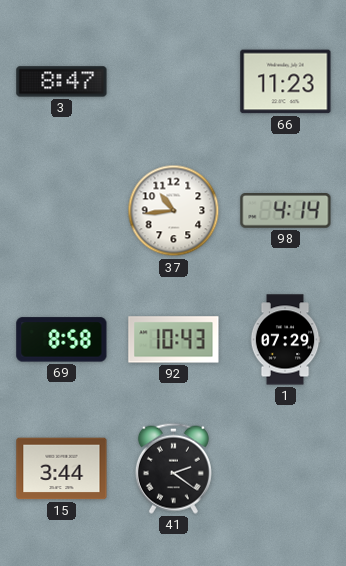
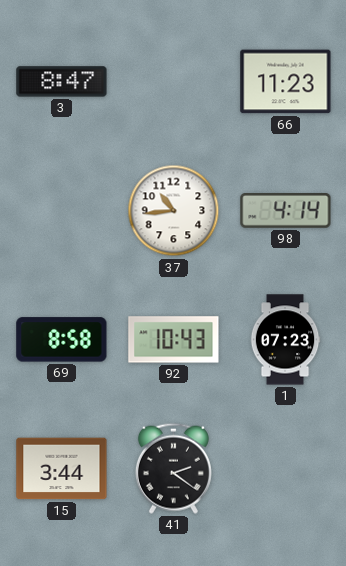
1: 07:29 -> 07:23
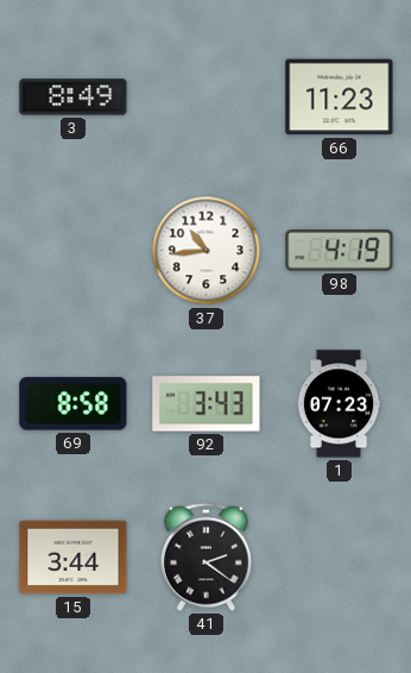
3: 8:47 -> 8:49
98: 4:14 -> 4:19
92: 10:43 -> 3:43
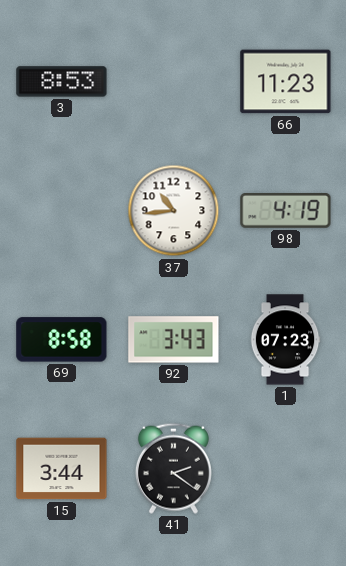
3: 8:49 -> 8:53
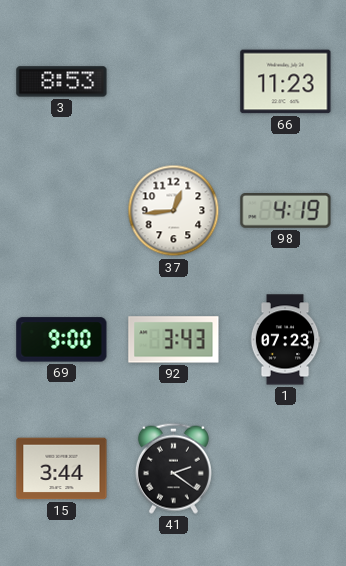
37: 10:44 -> 12:44
69: 8:58 -> 9:00
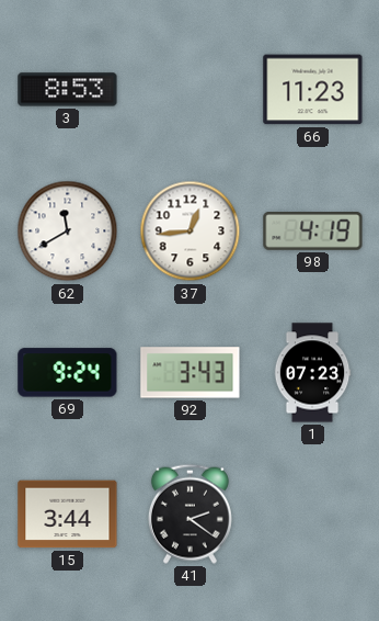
62: none -> 11:40
69: 9:00 -> 9:24
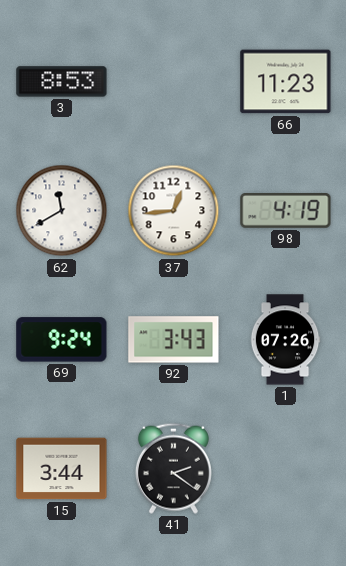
1: 07:23 -> 07:26
